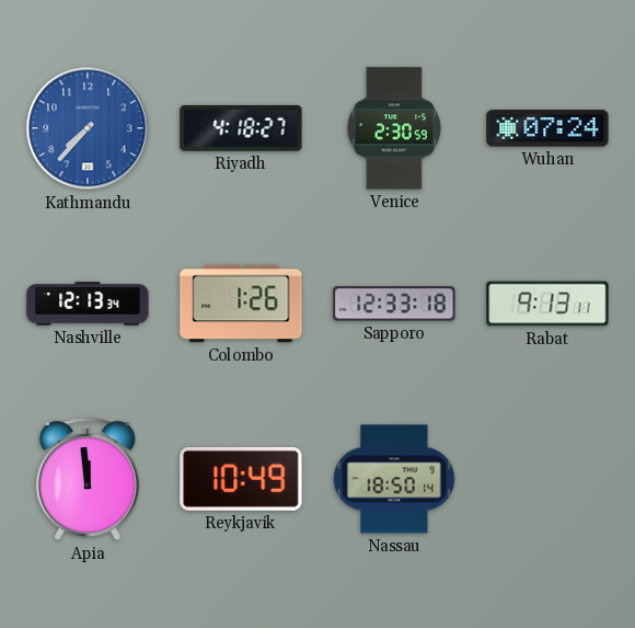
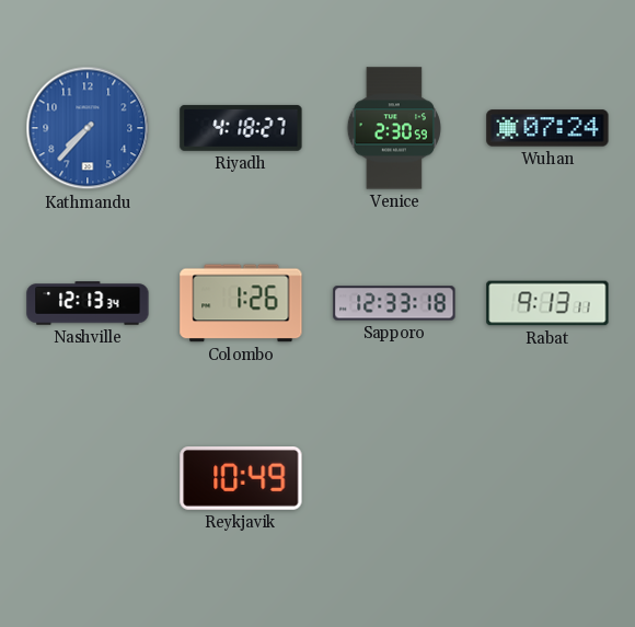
Apia: 11:59 -> none
Nassau: 18:50 -> none
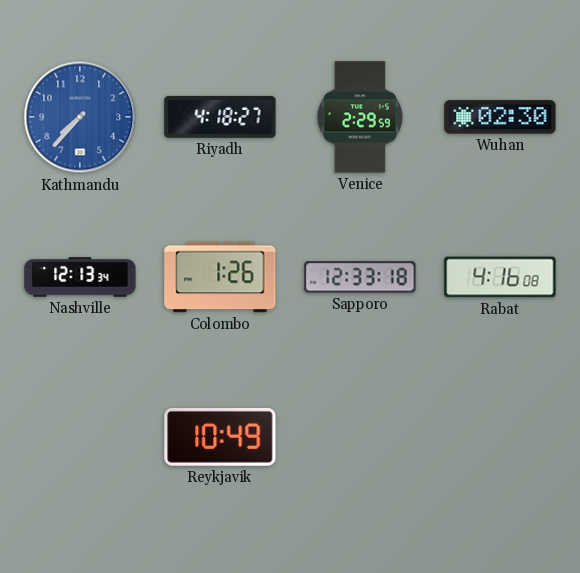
Venice: 2:30 -> 2:29
Wuhan: 07:24 -> 02:30
Rabat: 9:13 -> 4:16
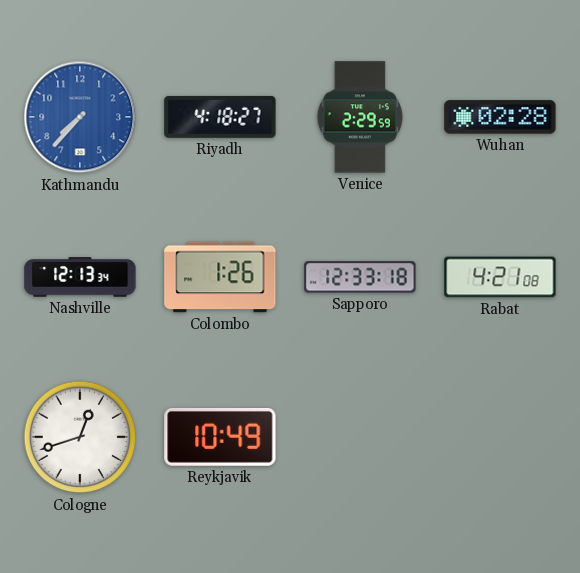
Wuhan: 02:30 -> 02:28
Rabat: 4:16 -> 4:21
Cologne: none -> 12:42
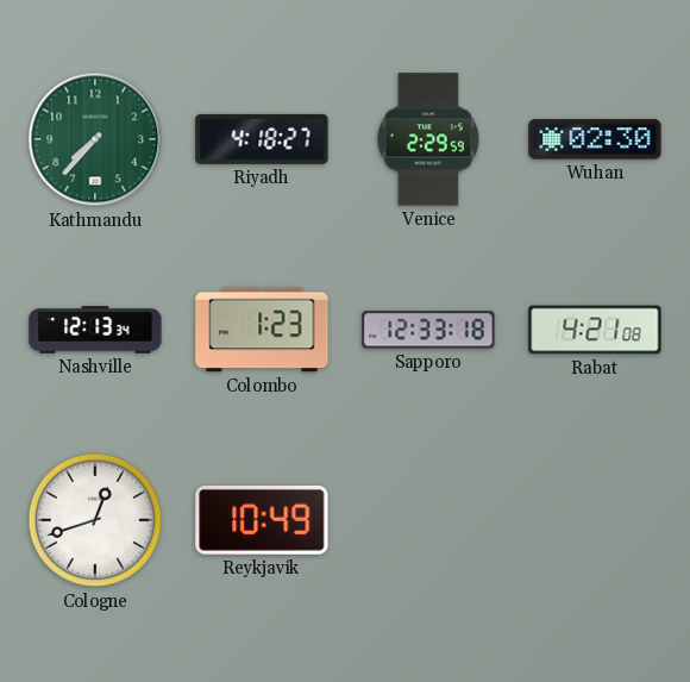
Kathmandu dial: blue -> green
Wuhan: 02:28 -> 02:30
Colombo: 1:26 -> 1:23
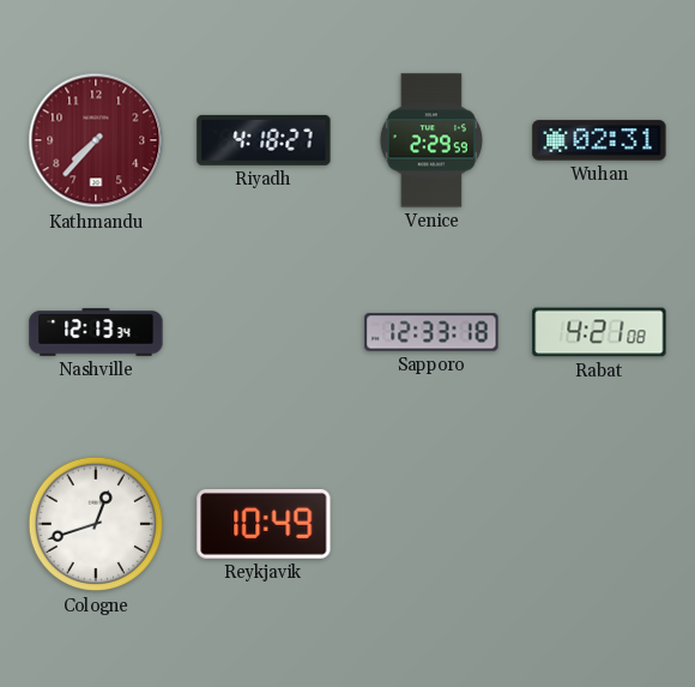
Kathmandu dial: green -> burgundy
Wuhan: 02:30 -> 02:31
Colombo: 1:23 -> none
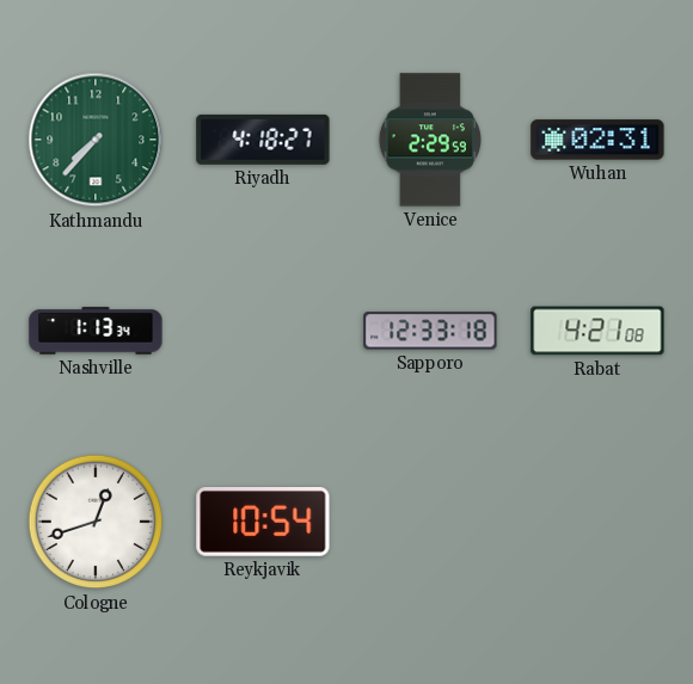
Kathmandu dial: burgundy -> green
Nashville: 12:13 -> 1:13
Reykjavik: 10:49 -> 10:54
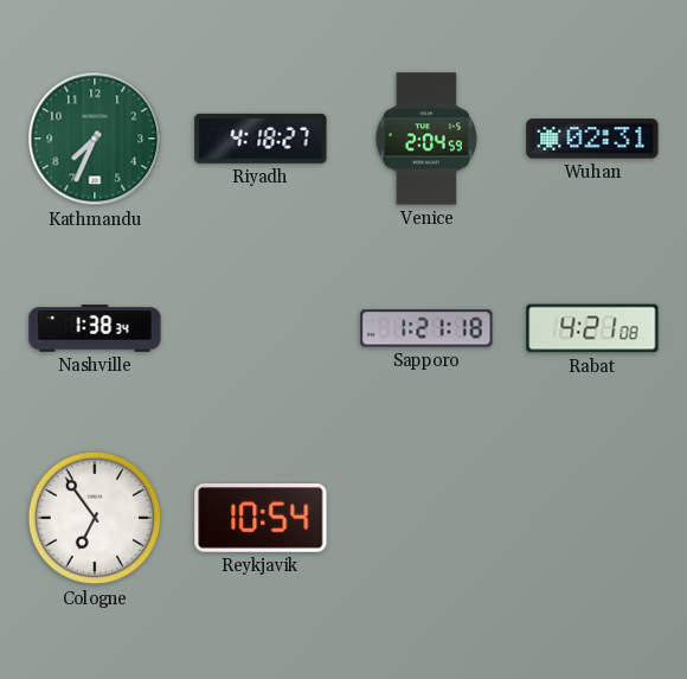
Kathmandu: 7:37 -> 7:34
Venice: 2:29 -> 2:04
Nashville: 1:13 -> 1:38
Sapporo: 12:33 -> 1:21
Cologne: 12:42 -> 6:54
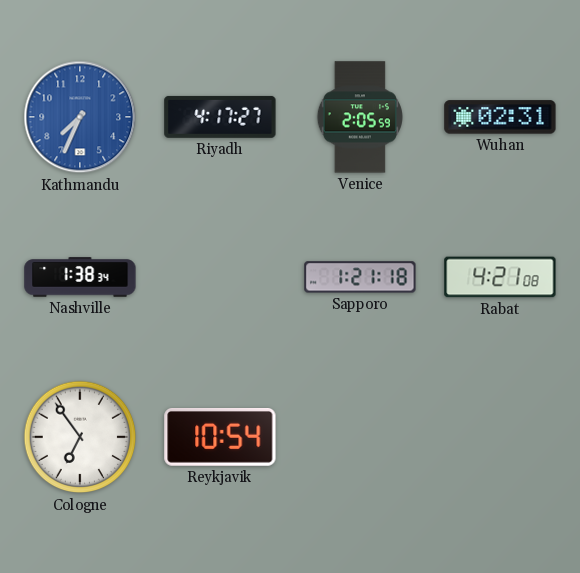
Kathmandu dial: green -> blue
Riyadh: 4:18 -> 4:17
Venice: 2:04 -> 2:05
